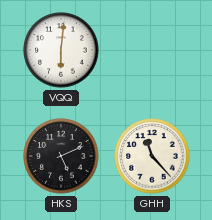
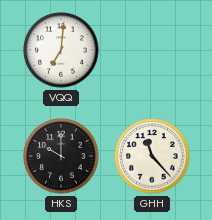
VQQ: 6:01 -> 7:01
HKS: 5:11 -> 10:00
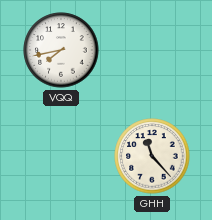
VQQ: 7:01 -> 7:43
HKS: 10:00 -> none
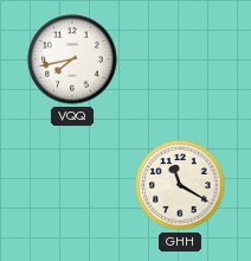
GHH: 11:23 -> 11:20
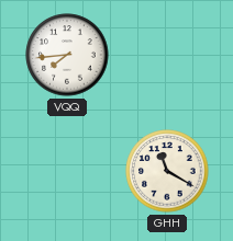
VQQ: 7:43 -> 7:44
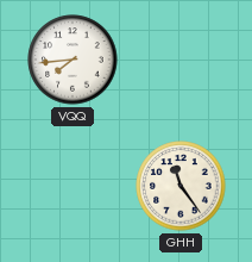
GHH: 11:20 -> 11:24
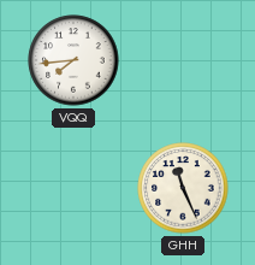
GHH: 11:24 -> 11:26
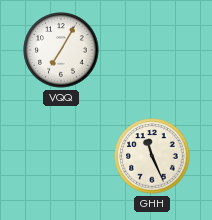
VQQ: 7:44 -> 7:05
